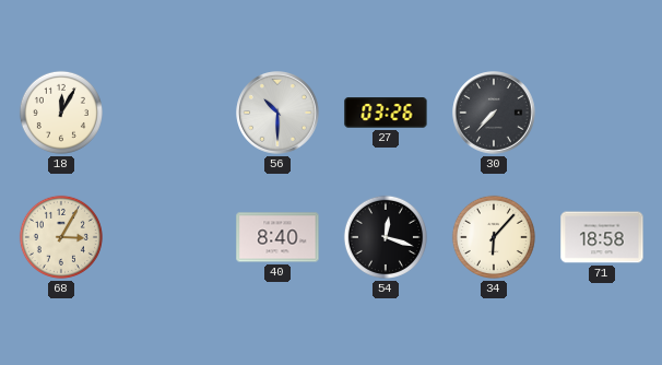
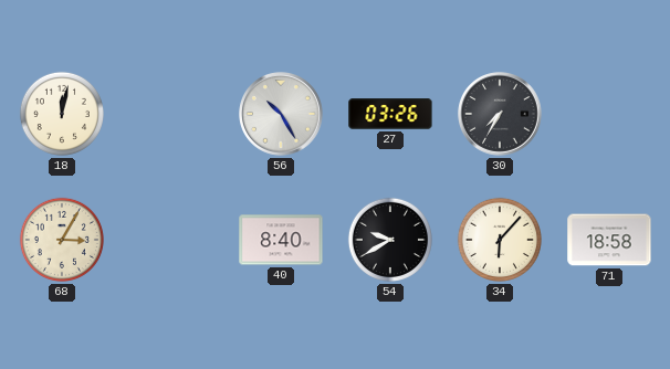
18: 12:05 -> 12:02
56: 10:30 -> 10:25
30: 7:37 -> 7:35
54: 12:18 -> 9:40
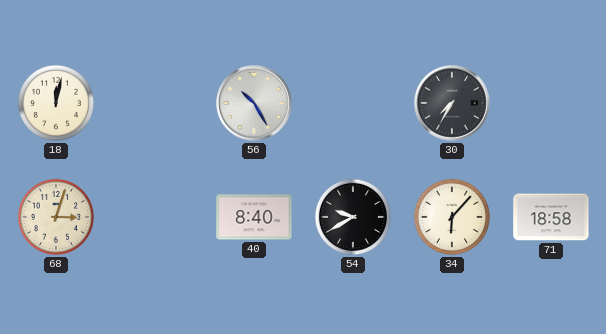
27: 03:26 -> none
68: 3:05 -> 3:03
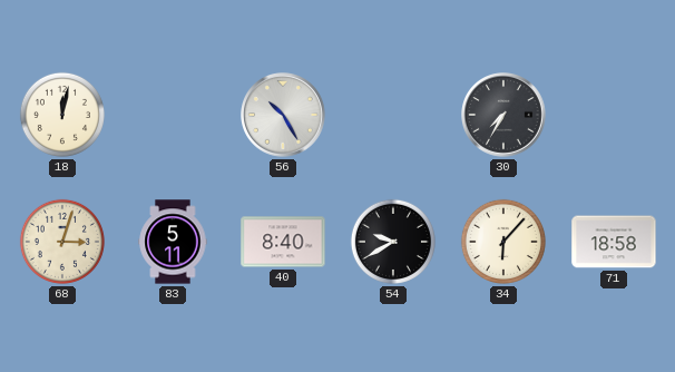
83: none -> 5:11
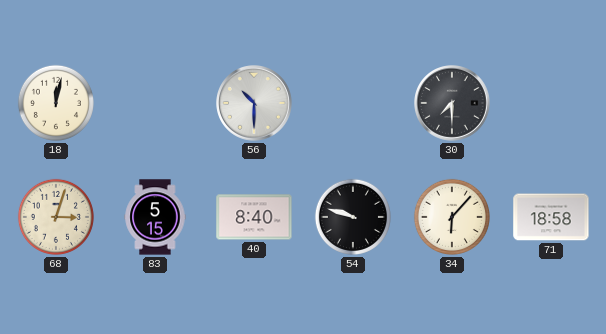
56: 10:25 -> 10:30
30: 7:35 -> 7:30
83: 5:11 -> 5:15
54: 9:40 -> 9:48
